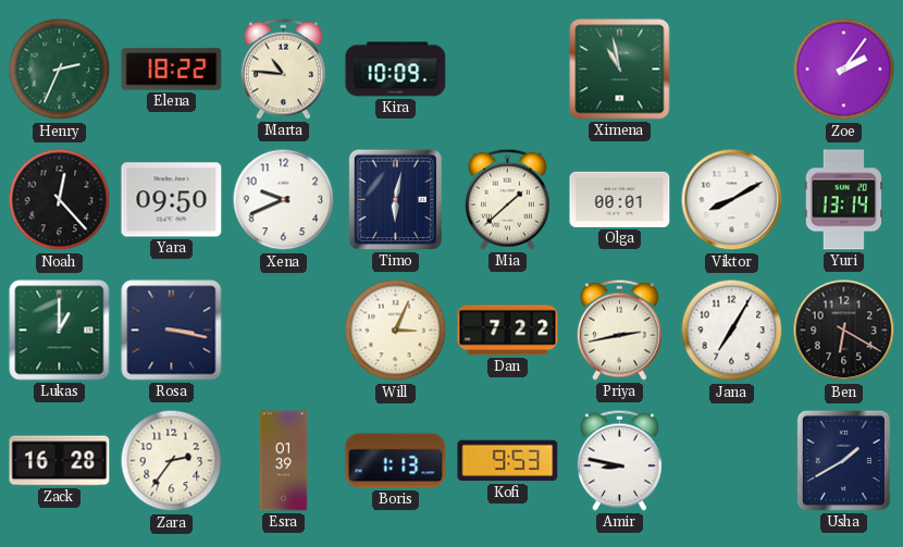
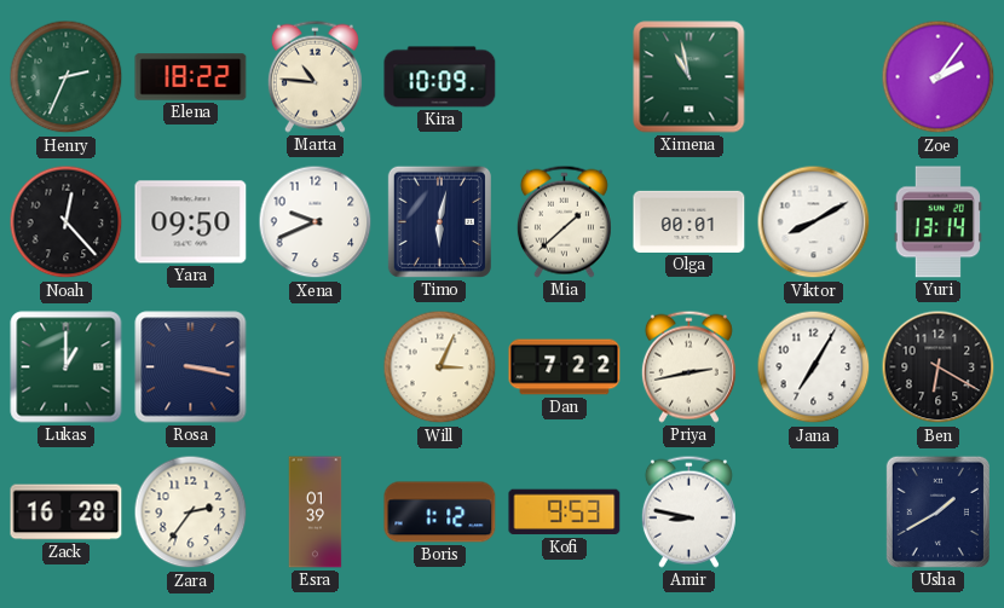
Boris: 1:13 -> 1:12
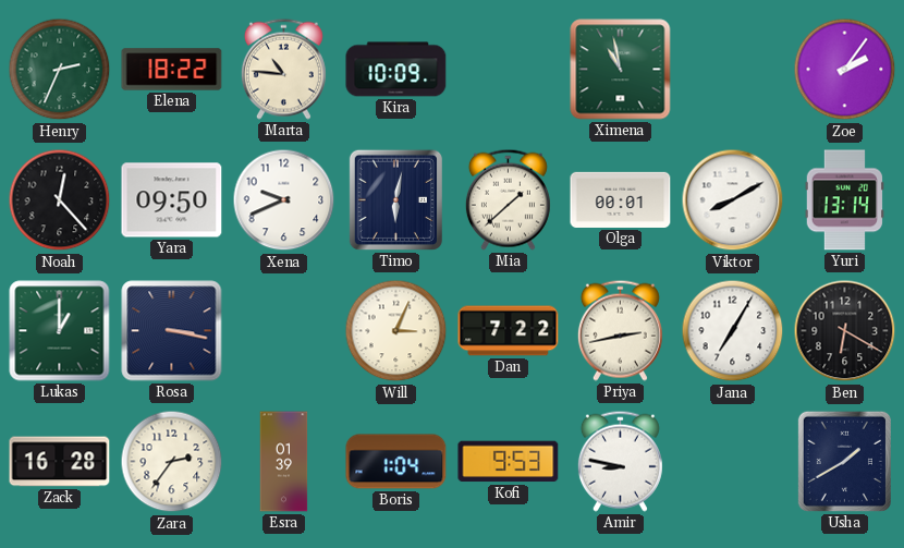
Boris: 1:12 -> 1:04
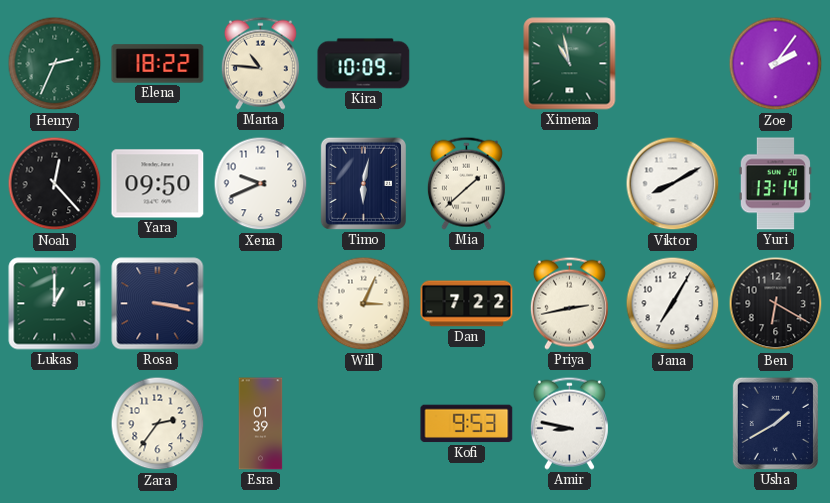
Olga: 00:01 -> none
Zack: 16:28 -> none
Boris: 1:04 -> none
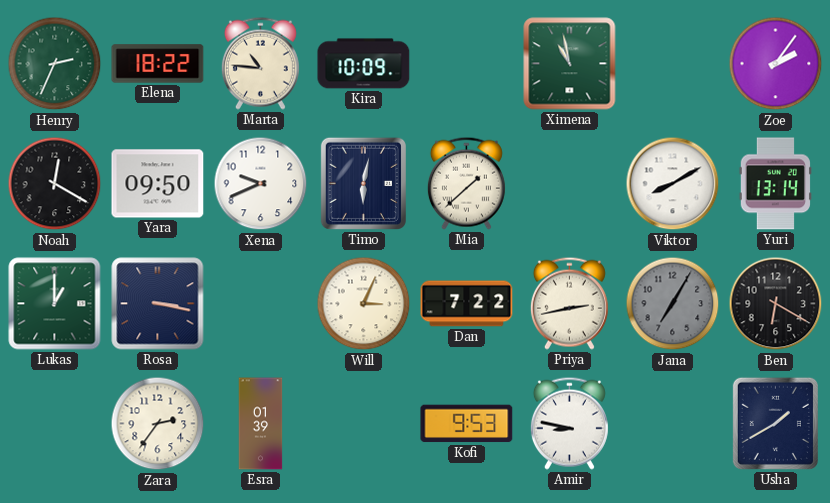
Noah: 12:23 -> 12:20
Jana dial: white -> grey
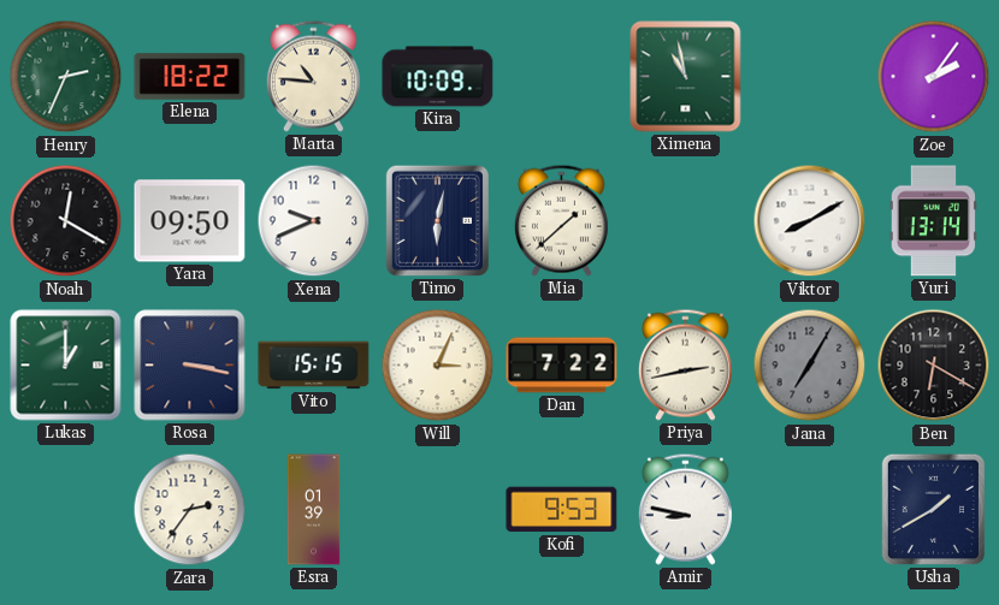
Vito: none -> 15:15
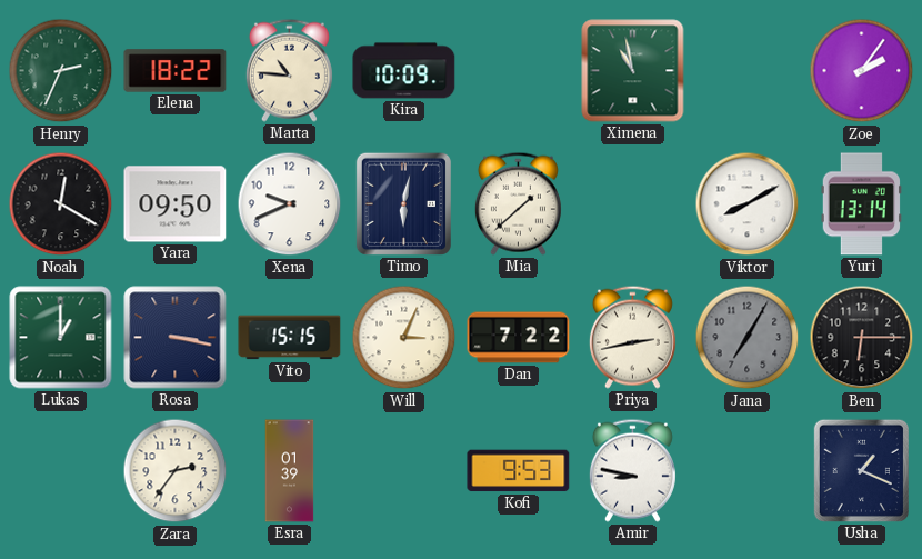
Ben: 6:20 -> 6:15
Usha: 1:40 -> 1:19
